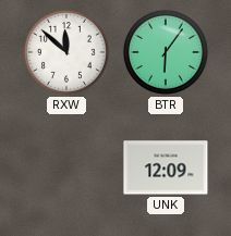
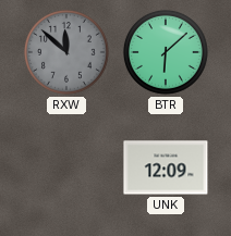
RXW dial: white -> grey
BTR: 6:06 -> 6:08
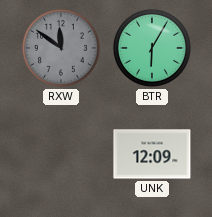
RXW: 11:52 -> 11:51
BTR: 6:08 -> 6:05
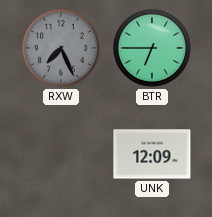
RXW: 11:51 -> 7:26
BTR: 6:05 -> 6:45
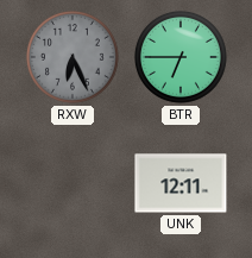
RXW: 7:26 -> 6:26
UNK: 12:09 -> 12:11
